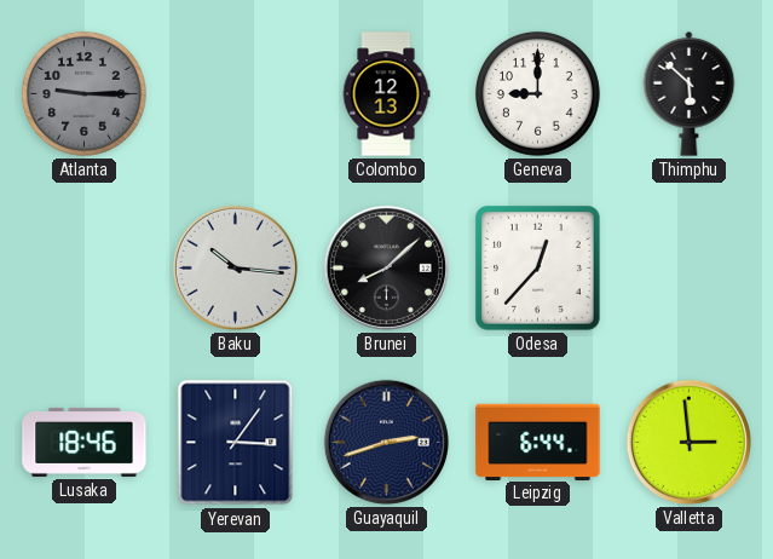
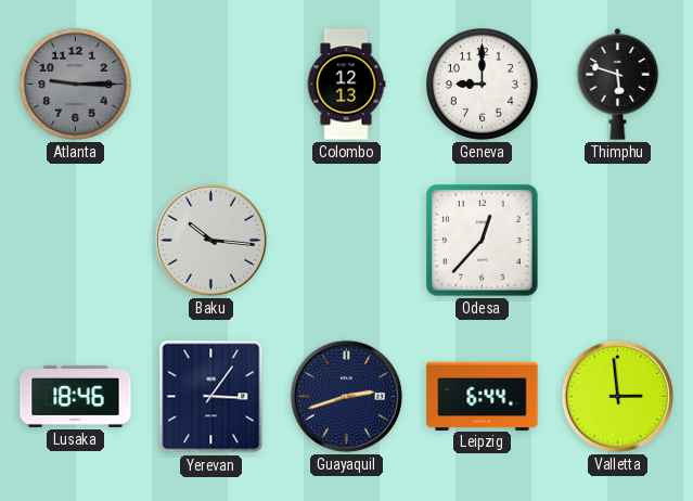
Thimphu: 5:52 -> 5:48
Brunei: 8:08 -> none
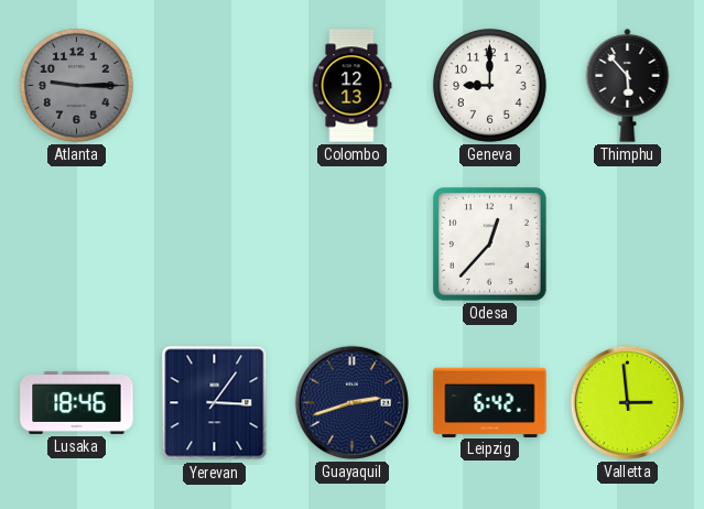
Thimphu: 5:48 -> 5:53
Baku: 10:16 -> none
Leipzig: 6:44 -> 6:42
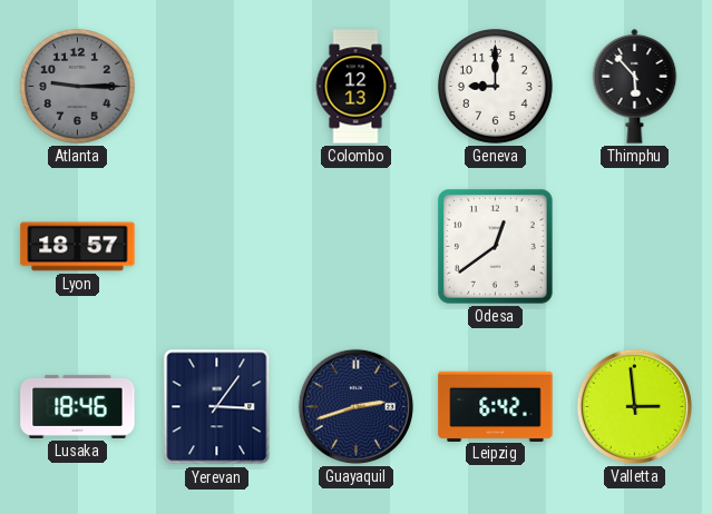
Lyon: none -> 18:57
Odesa: 12:37 -> 12:39
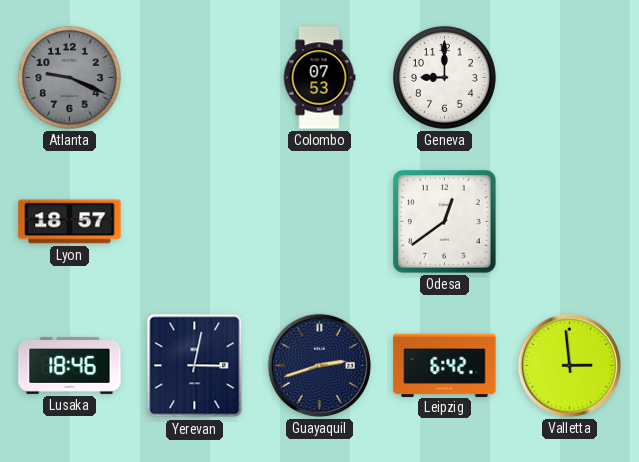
Atlanta: 9:15 -> 9:19
Colombo: 12:13 -> 07:53
Thimphu: 5:53 -> none
Yerevan: 3:06 -> 3:02
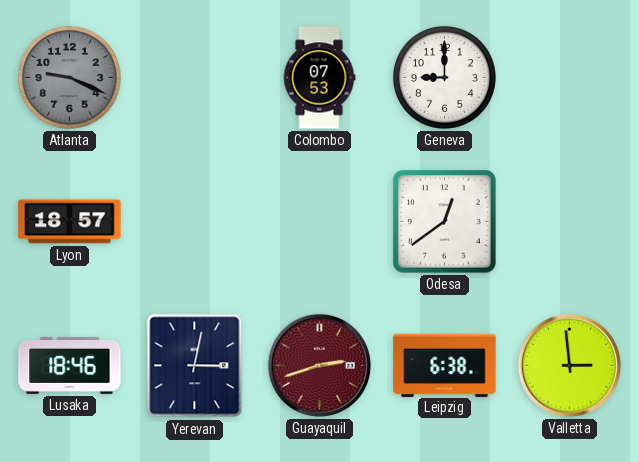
Guayaquil dial: navy -> burgundy
Leipzig: 6:42 -> 6:38
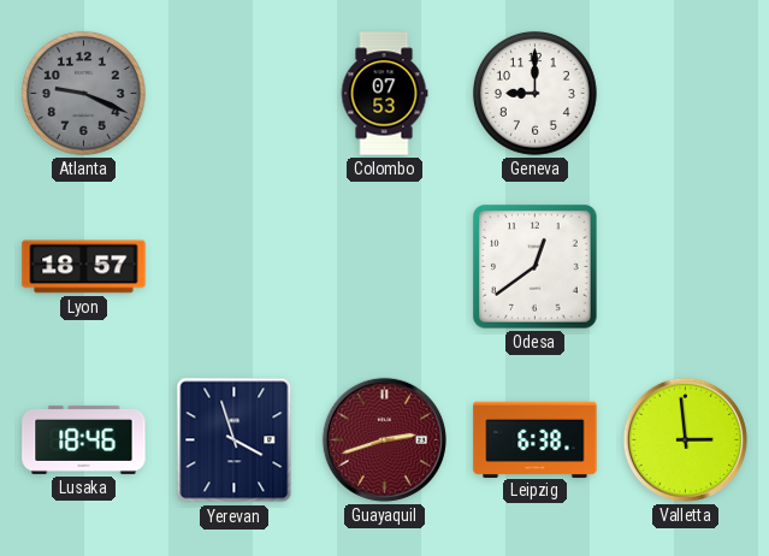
Yerevan: 3:02 -> 3:57
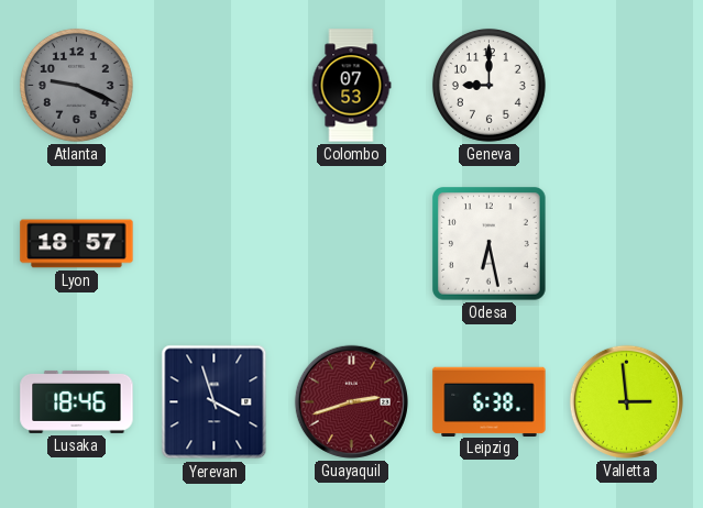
Odesa: 12:39 -> 6:28
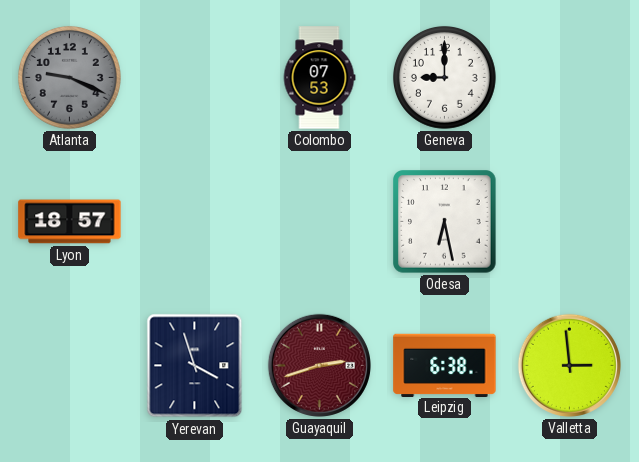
Lusaka: 18:46 -> none
